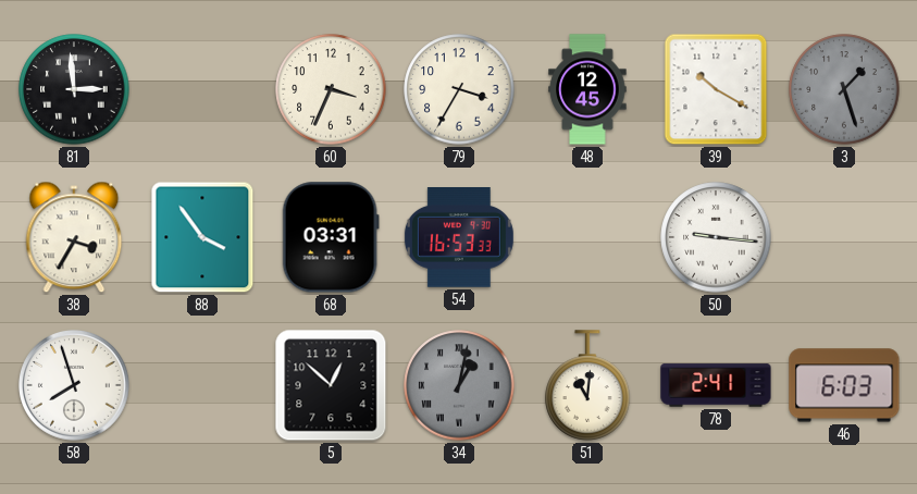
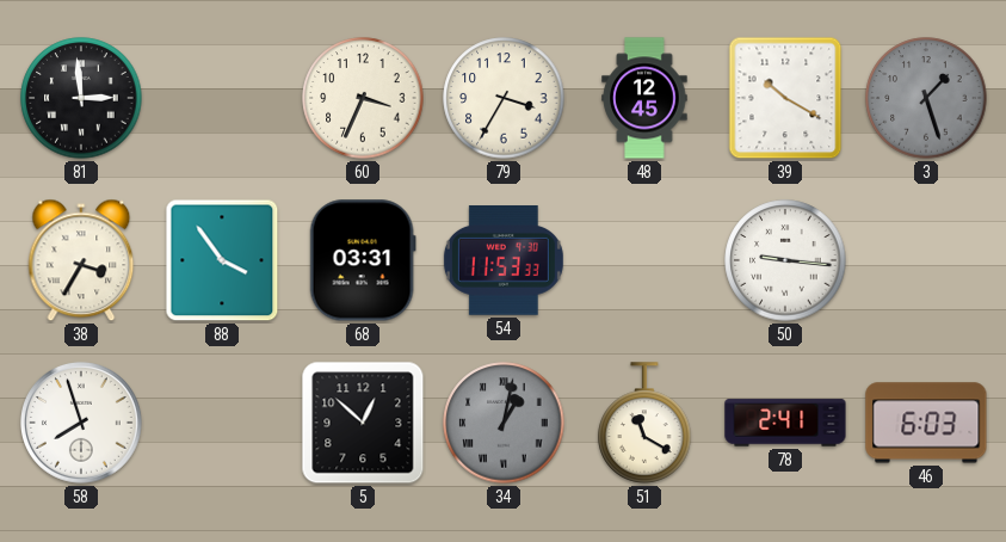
54: 16:53 -> 11:53
51: 11:01 -> 11:20
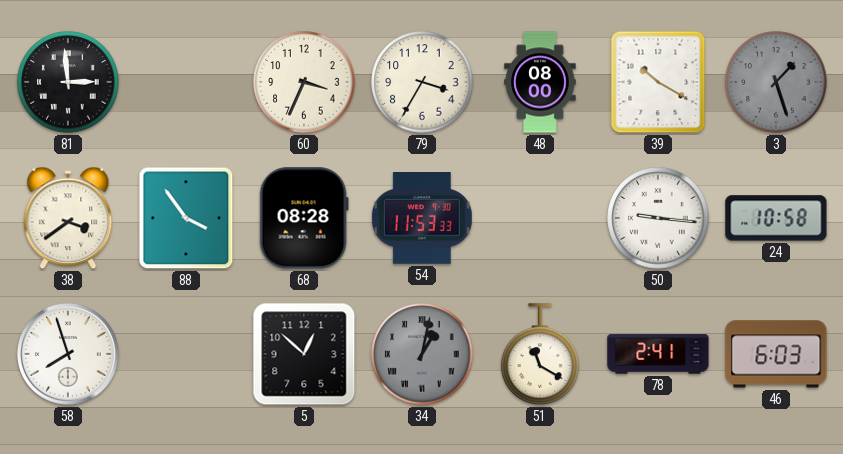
48: 12:45 -> 08:00
38: 3:35 -> 3:39
68: 03:31 -> 08:28
24: none -> 10:58
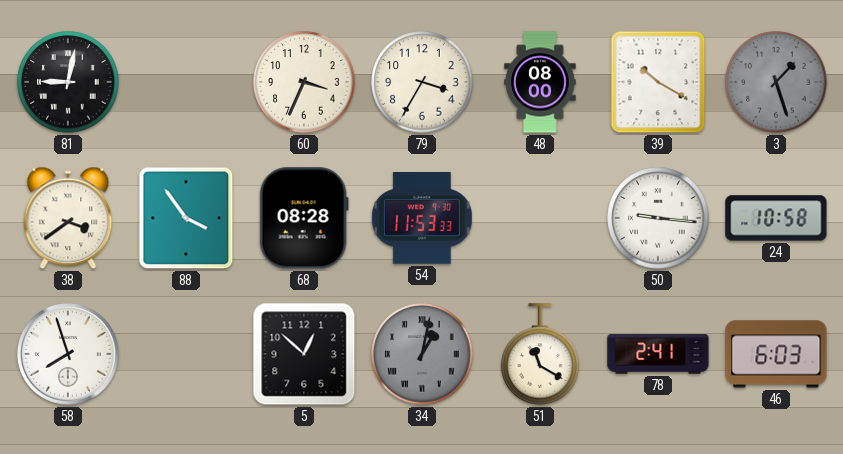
81: 2:59 -> 9:02
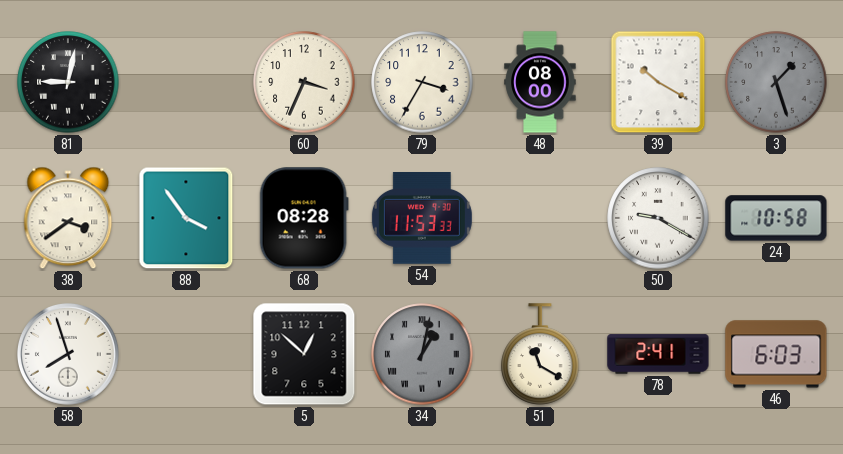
50: 9:16 -> 9:20
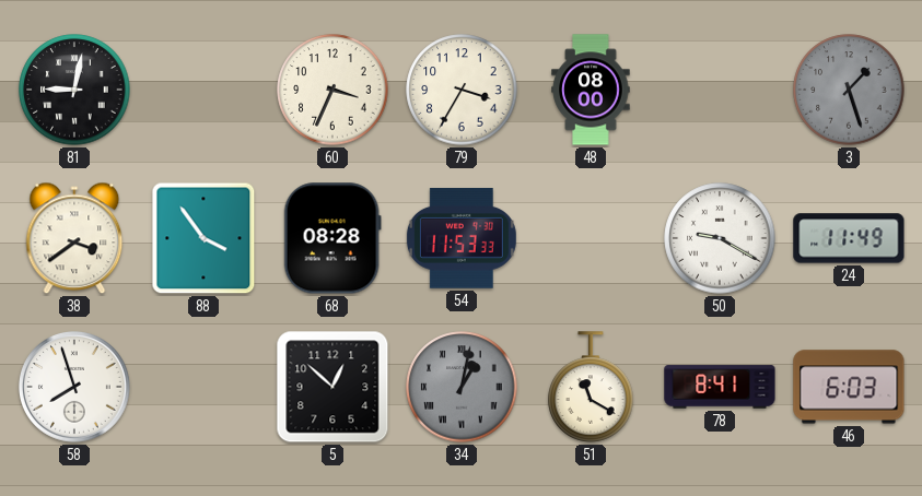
39: 10:20 -> none
24: 10:58 -> 11:49
78: 2:41 -> 8:41
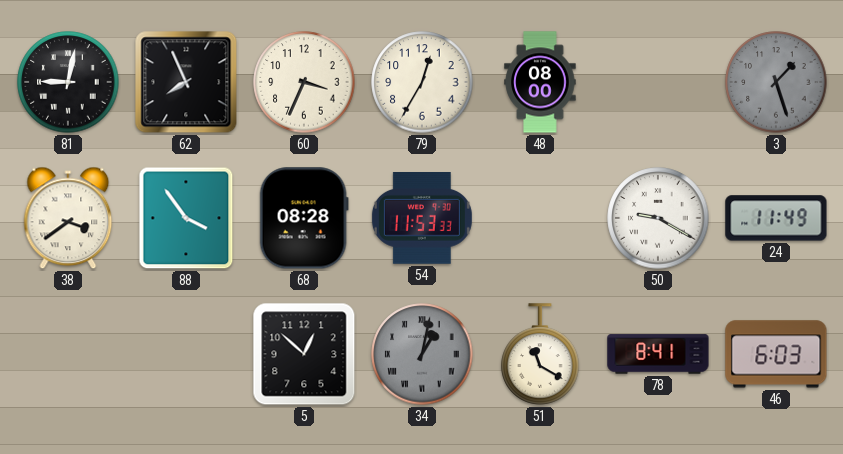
62: none -> 7:56
79: 3:35 -> 12:35
58: 7:57 -> none
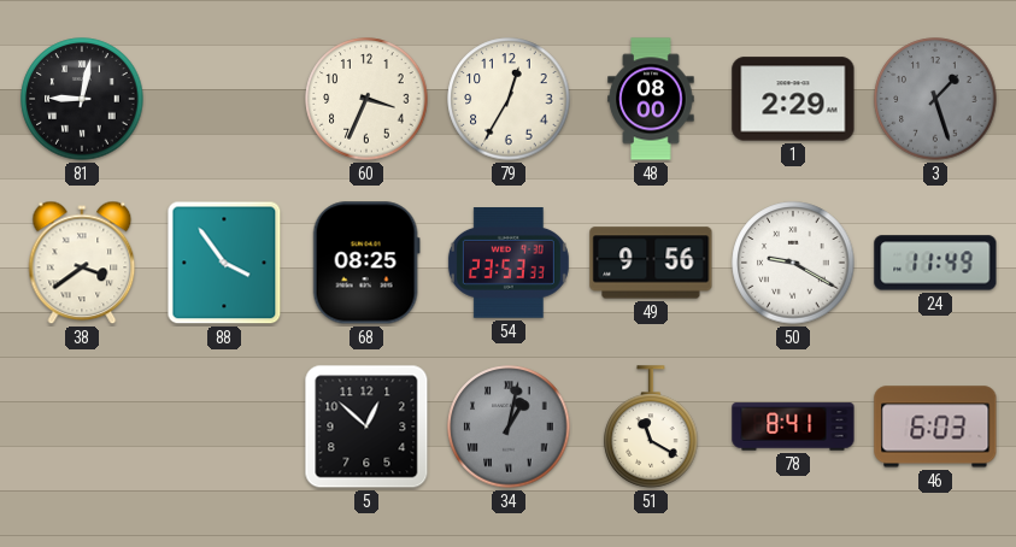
62: 7:56 -> none
1: none -> 2:29
68: 08:28 -> 08:25
54: 11:53 -> 23:53
49: none -> 9:56
